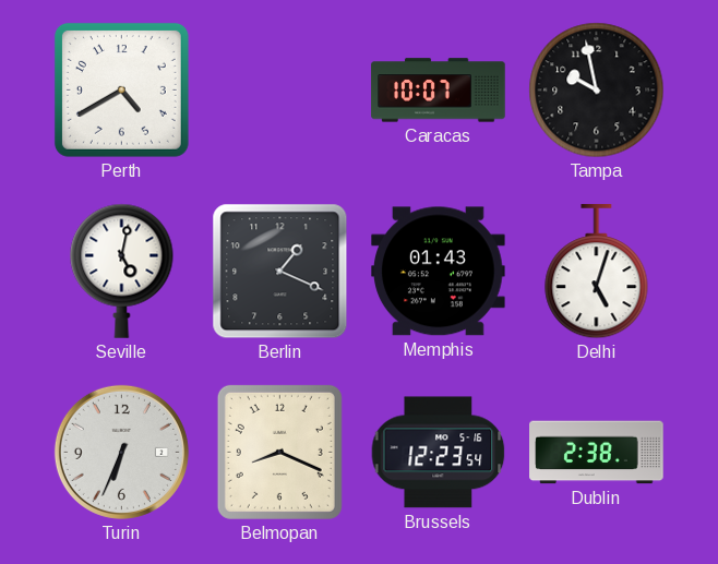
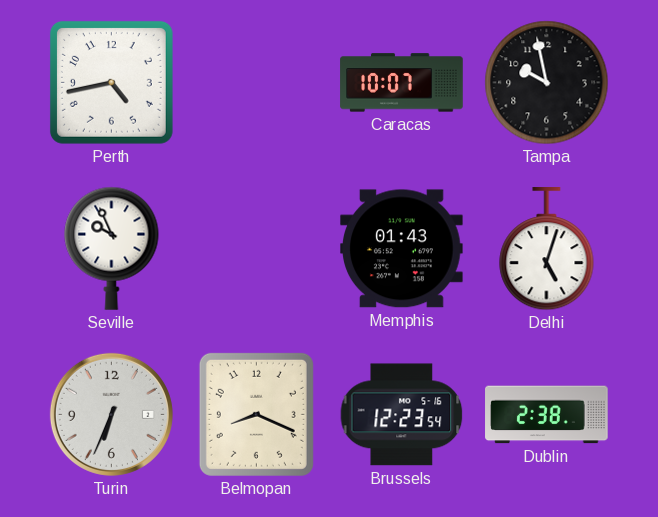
Perth: 4:40 -> 4:43
Seville: 5:02 -> 9:56
Berlin: 1:19 -> none
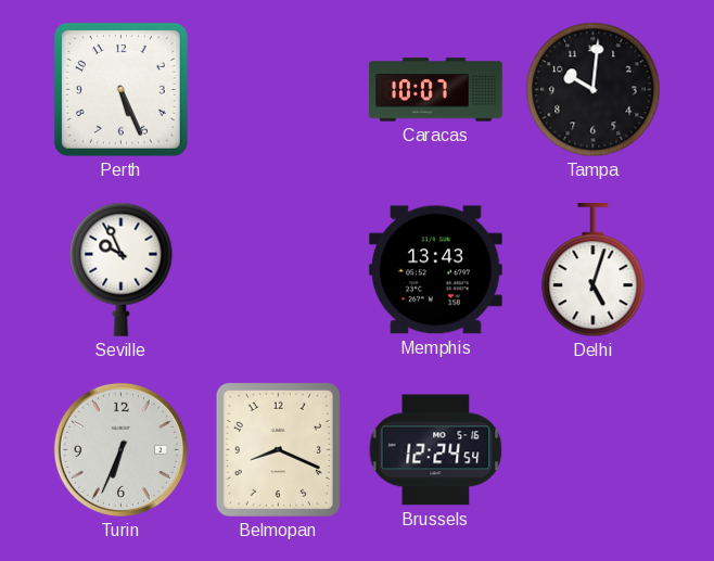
Perth: 4:43 -> 5:26
Tampa: 9:58 -> 10:01
Memphis: 01:43 -> 13:43
Brussels: 12:23 -> 12:24
Dublin: 2:38 -> none
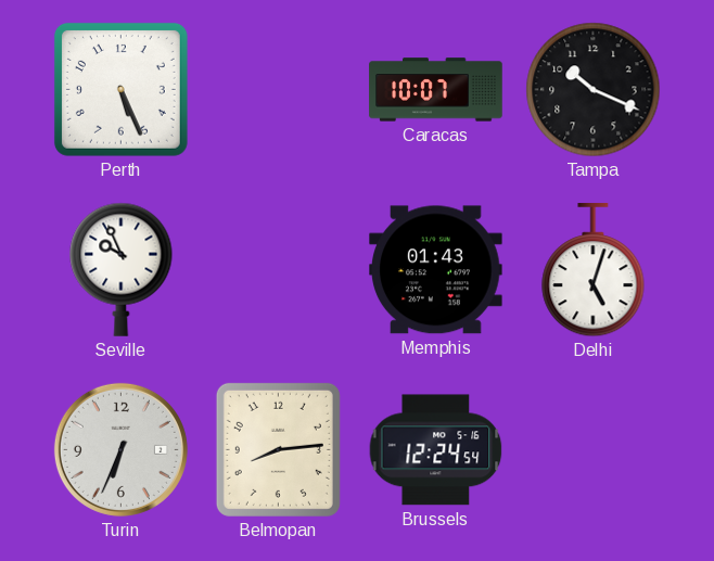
Tampa: 10:01 -> 10:19
Memphis: 13:43 -> 01:43
Belmopan: 8:19 -> 8:14
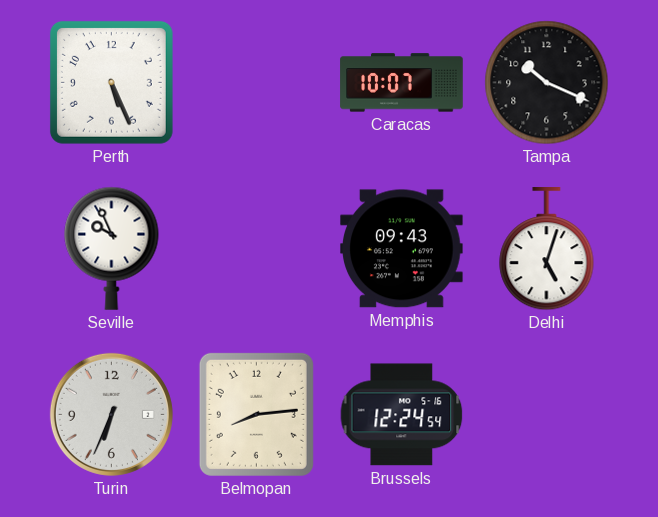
Memphis: 01:43 -> 09:43
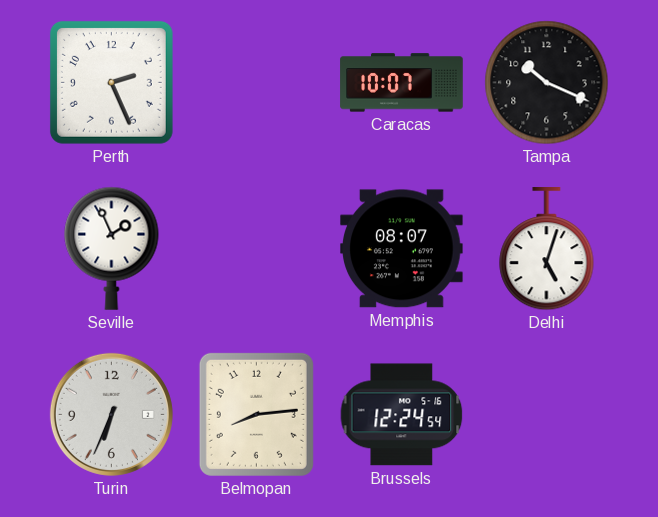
Perth: 5:26 -> 2:26
Seville: 9:56 -> 1:56
Memphis: 09:43 -> 08:07
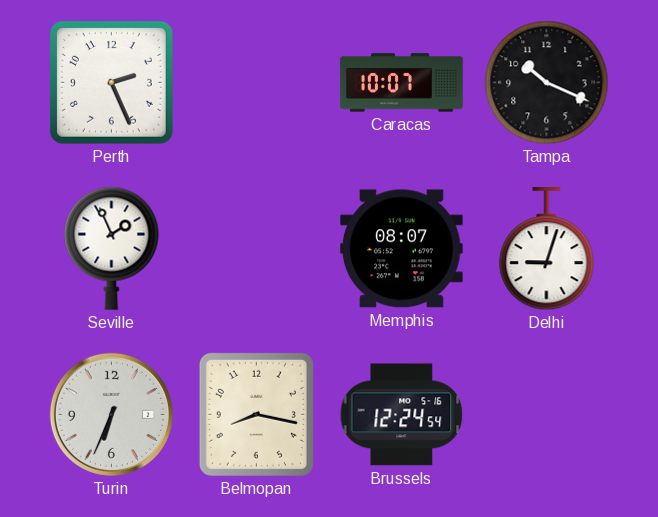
Delhi: 5:03 -> 9:03
Belmopan: 8:14 -> 8:17
